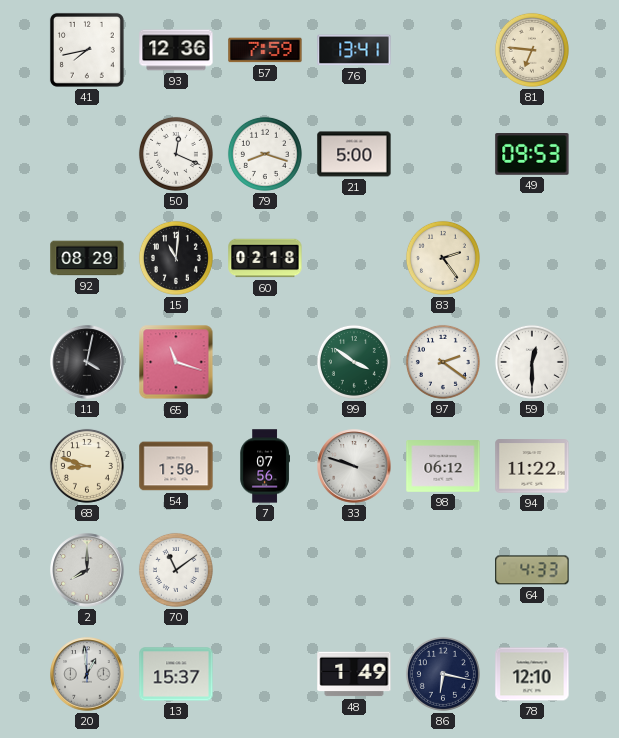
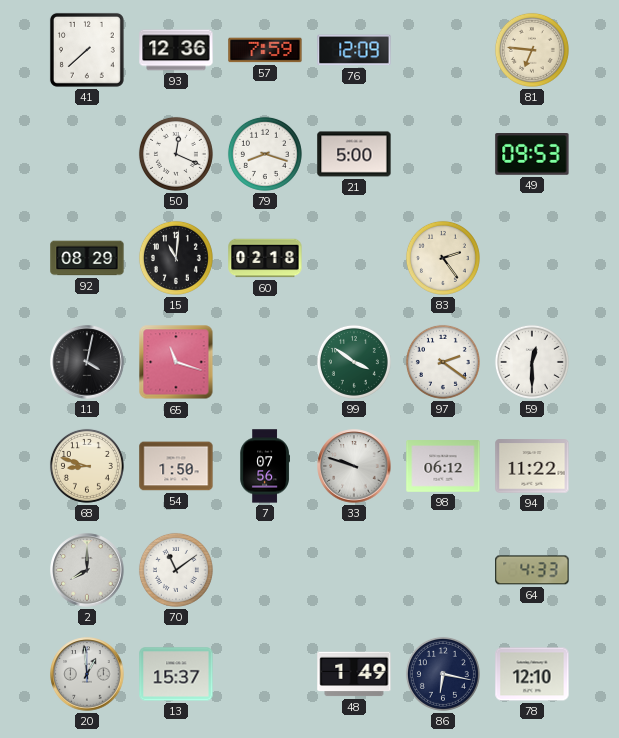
41: 7:43 -> 7:38
76: 13:41 -> 12:09
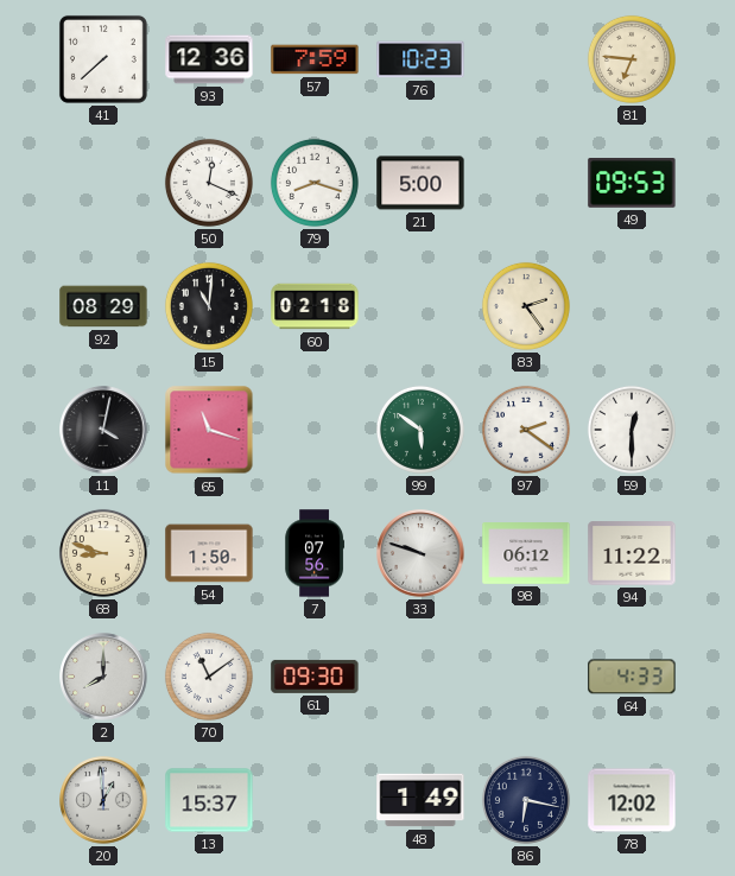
76: 12:09 -> 10:23
99: 3:51 -> 5:51
61: none -> 09:30
78: 12:10 -> 12:02
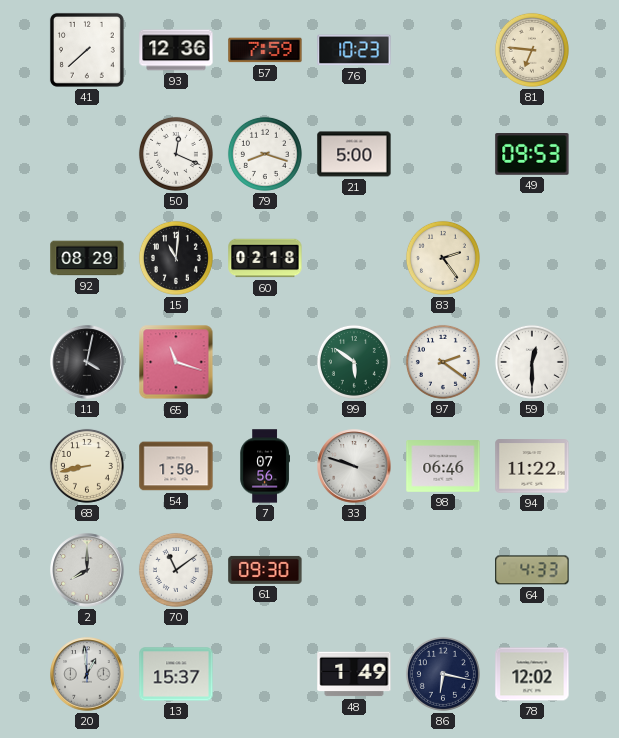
68: 8:48 -> 8:43
98: 06:12 -> 06:46
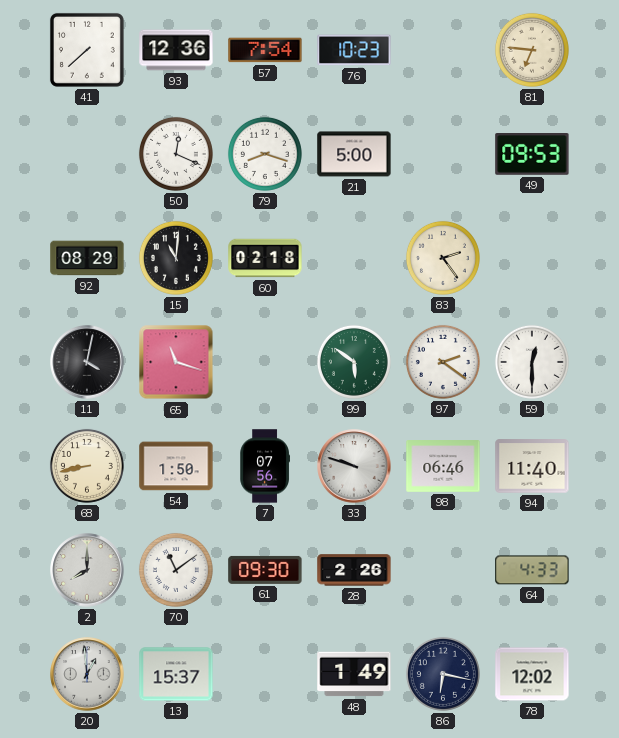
57: 7:59 -> 7:54
94: 11:22 -> 11:40
28: none -> 2:26
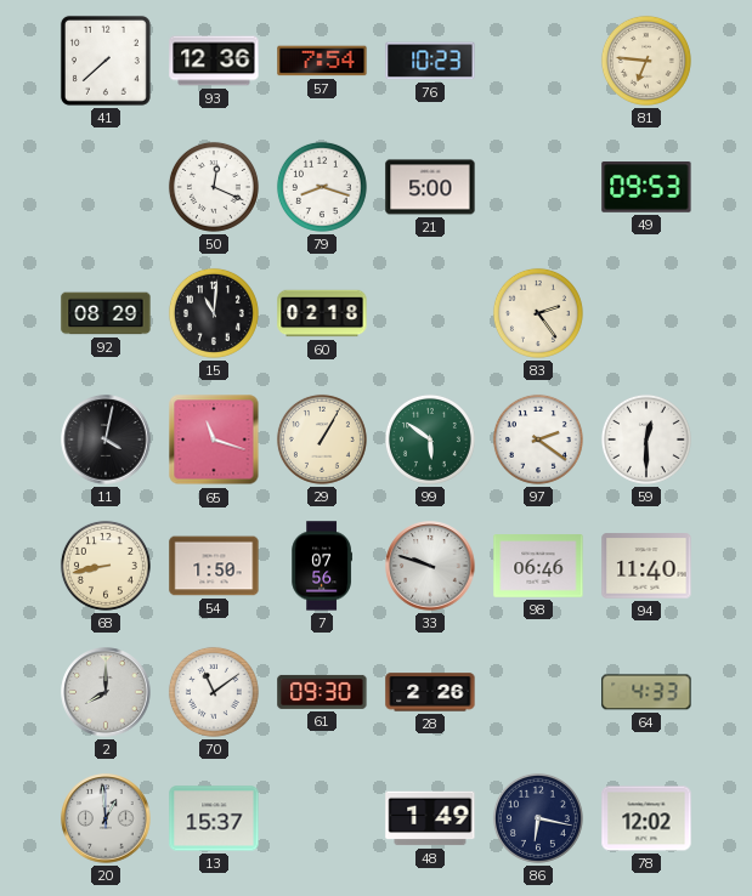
29: none -> 1:05
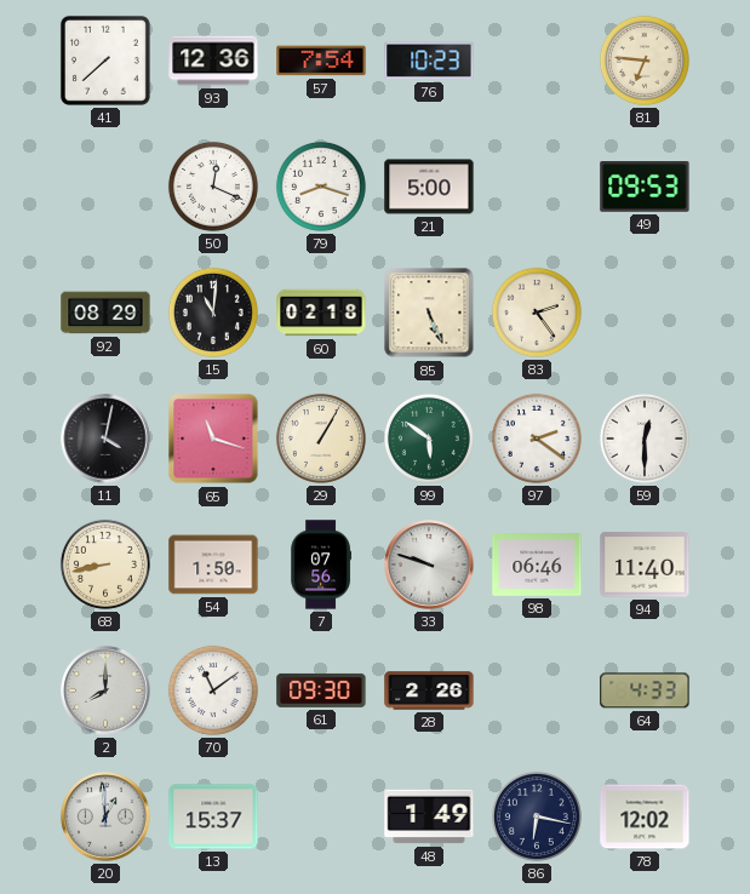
85: none -> 5:26
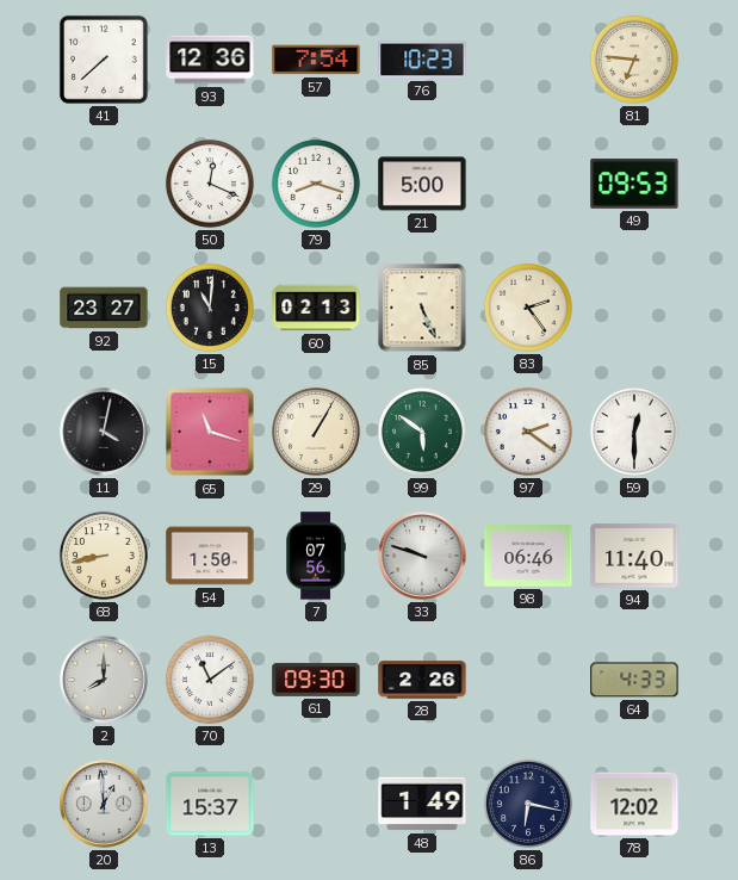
92: 08:29 -> 23:27
60: 02:18 -> 02:13
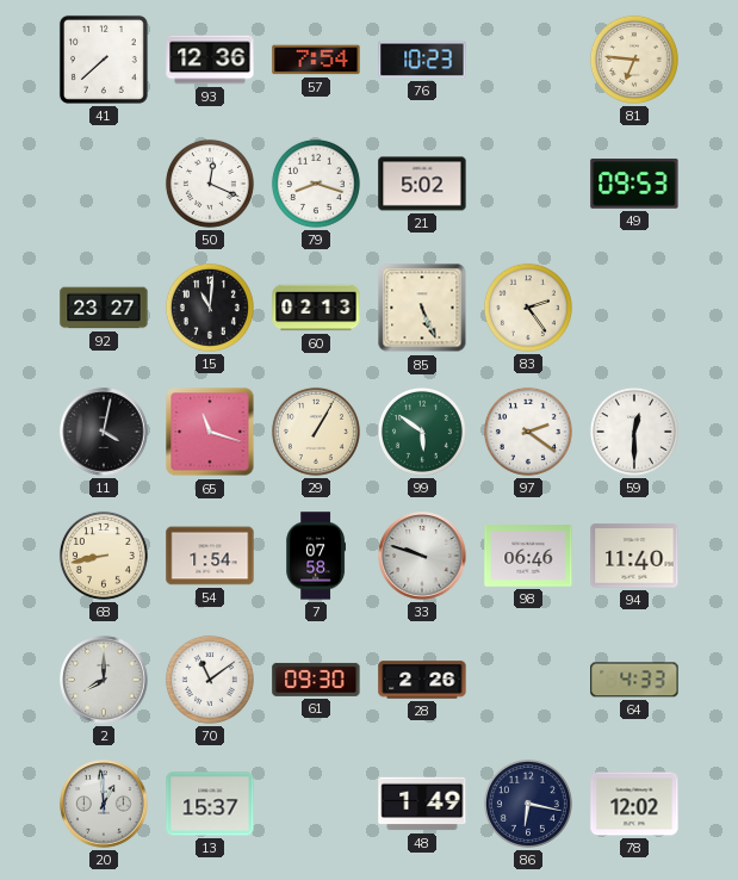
21: 5:00 -> 5:02
54: 1:50 -> 1:54
7: 07:56 -> 07:58
